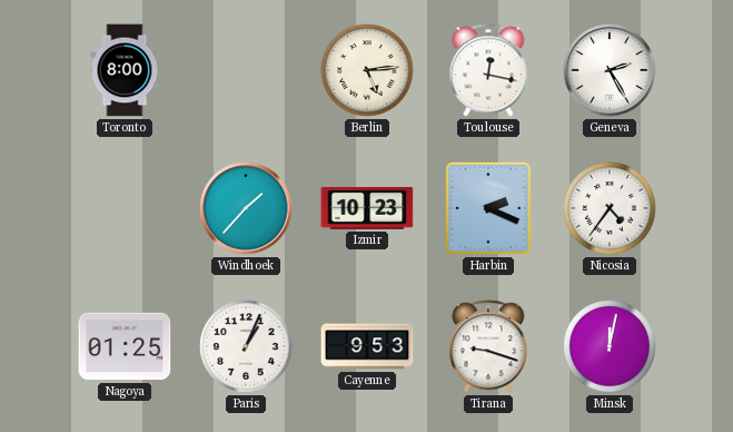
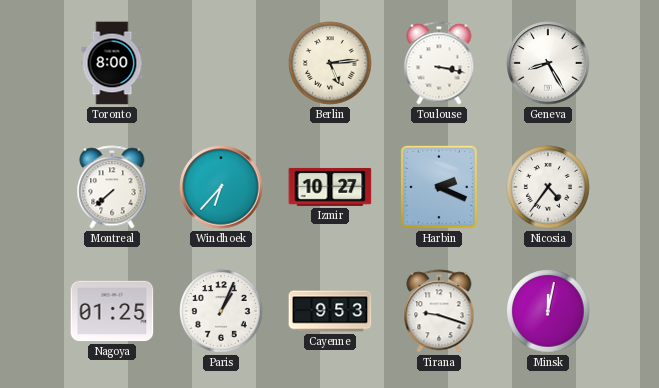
Toulouse: 12:17 -> 3:17
Geneva: 2:25 -> 8:25
Montreal: none -> 7:38
Windhoek: 1:37 -> 6:37
Izmir: 10:23 -> 10:27
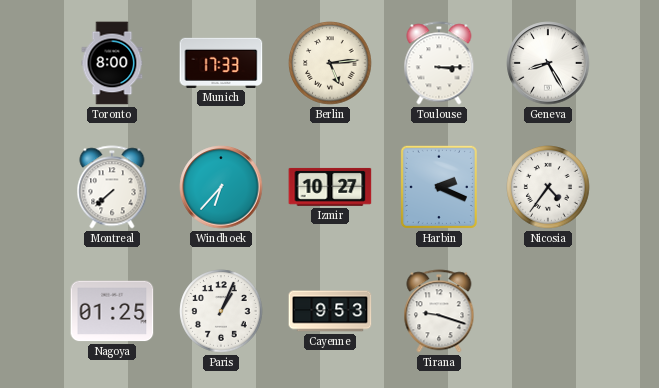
Munich: none -> 17:33
Toulouse: 3:17 -> 3:15
Minsk: 12:02 -> none
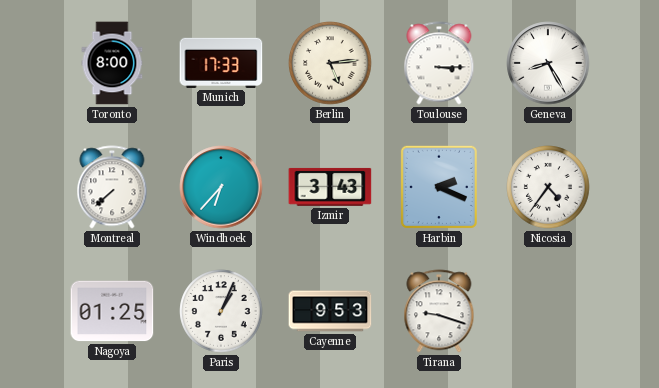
Izmir: 10:27 -> 3:43
